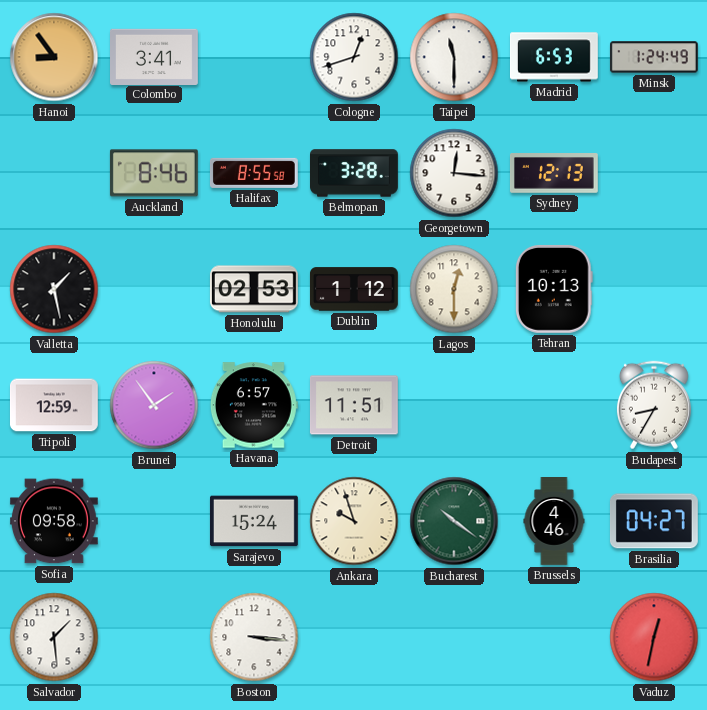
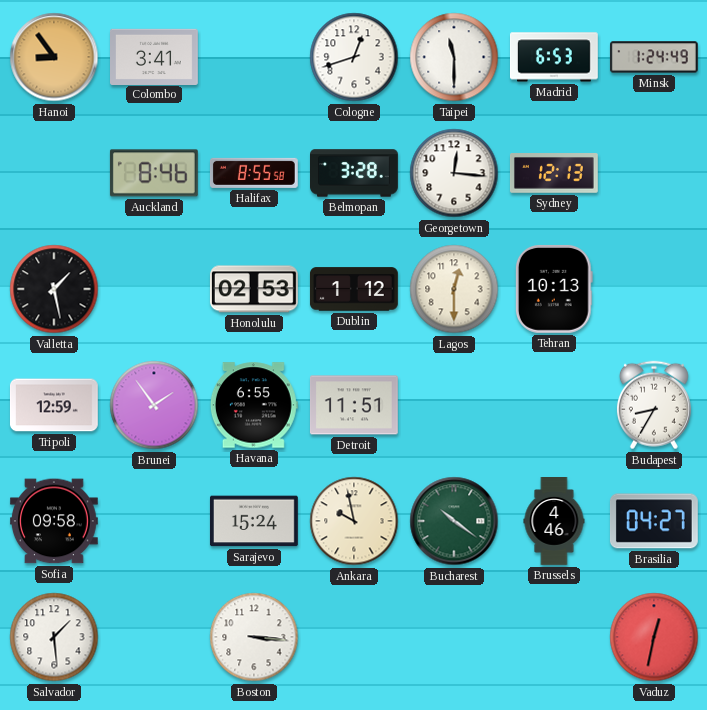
Havana: 6:57 -> 6:55
Ankara: 9:57 -> 9:58
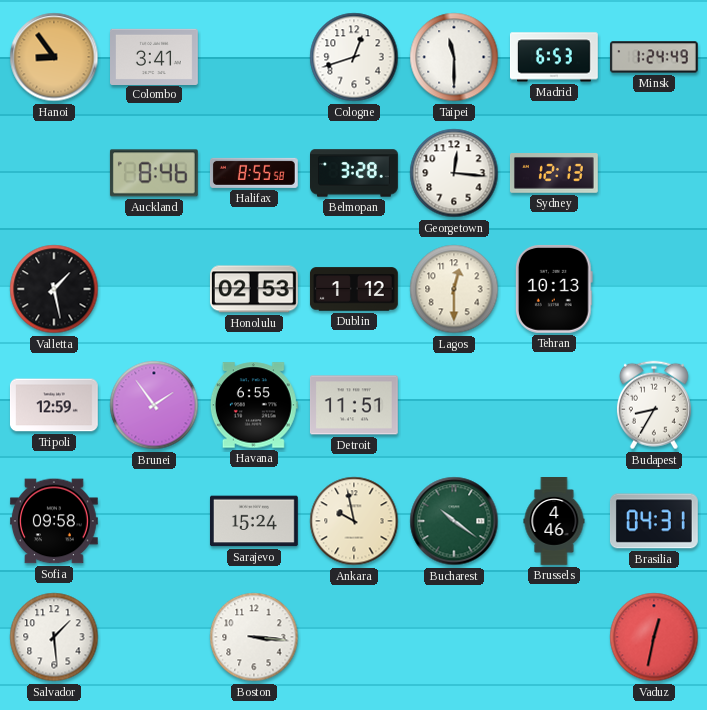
Brasilia: 04:27 -> 04:31
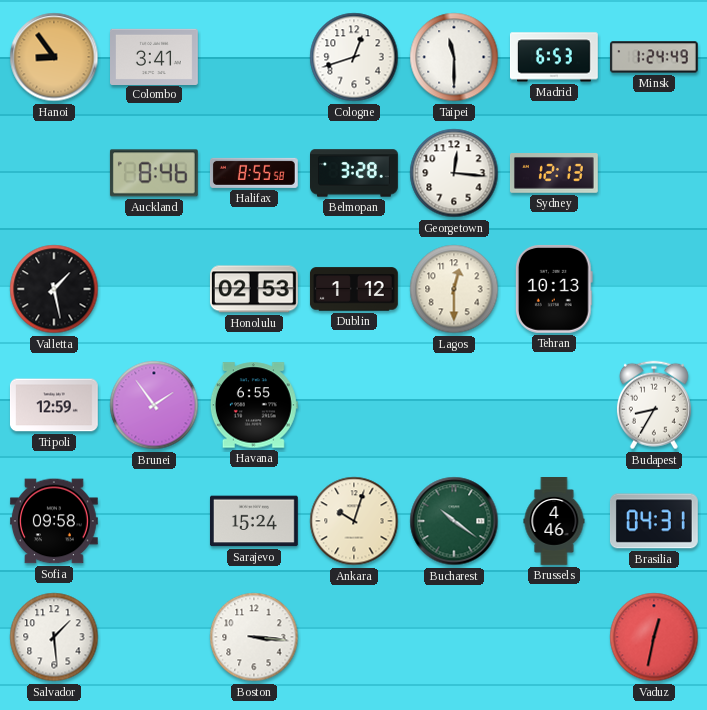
Detroit: 11:51 -> none
Ankara: 9:58 -> 10:03
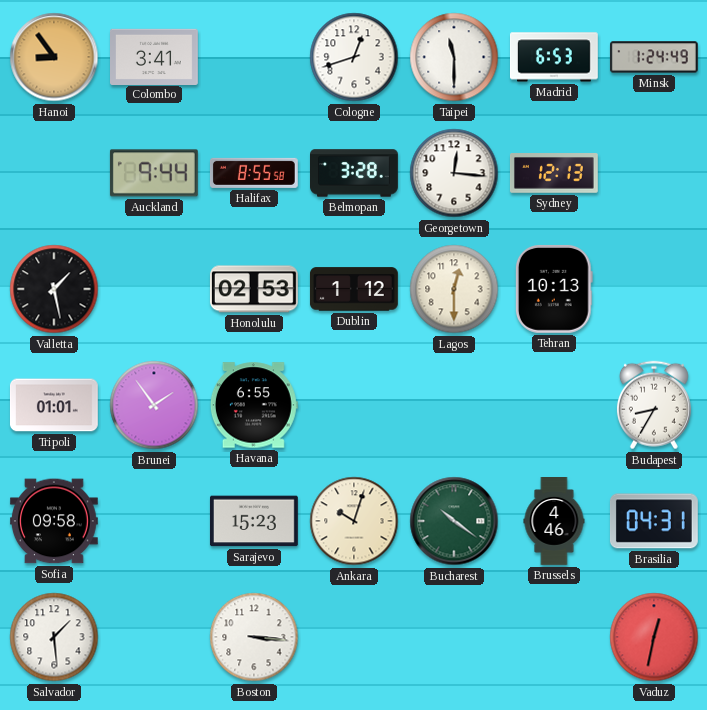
Auckland: 8:46 -> 9:44
Tripoli: 12:59 -> 01:01
Sarajevo: 15:24 -> 15:23
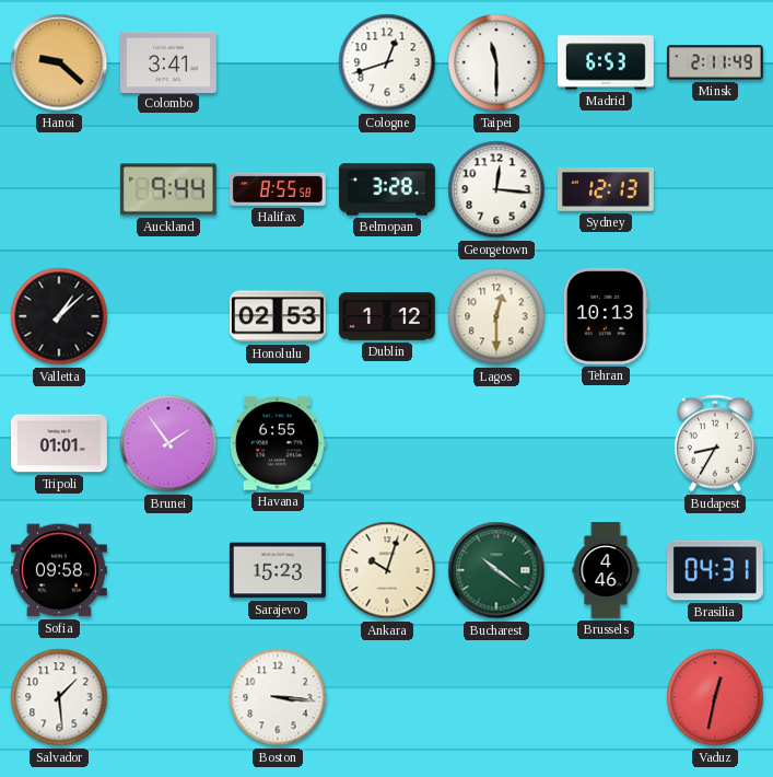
Hanoi: 8:54 -> 9:22
Minsk: 1:24 -> 2:11
Valletta: 1:28 -> 1:08
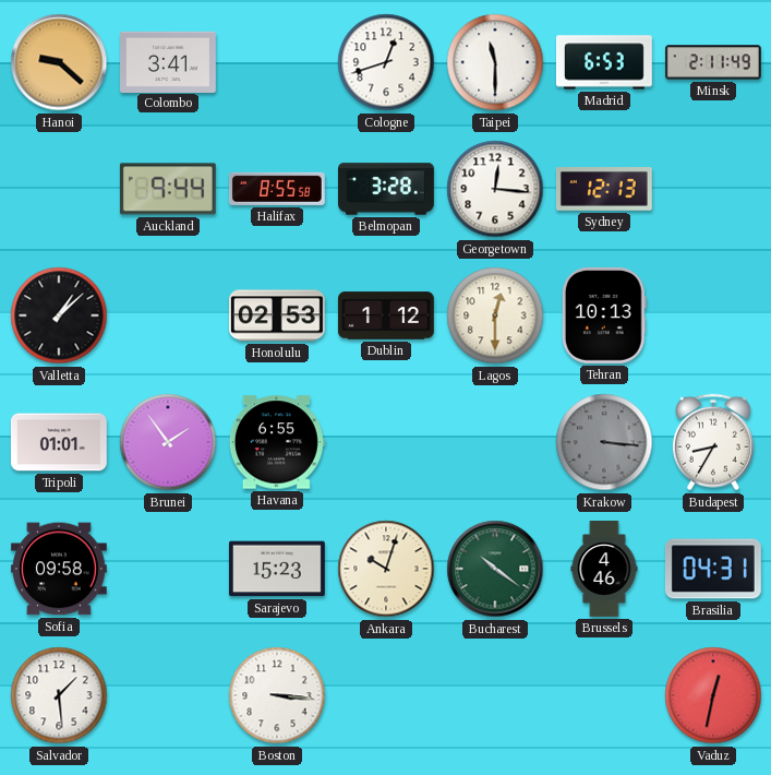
Krakow: none -> 3:16
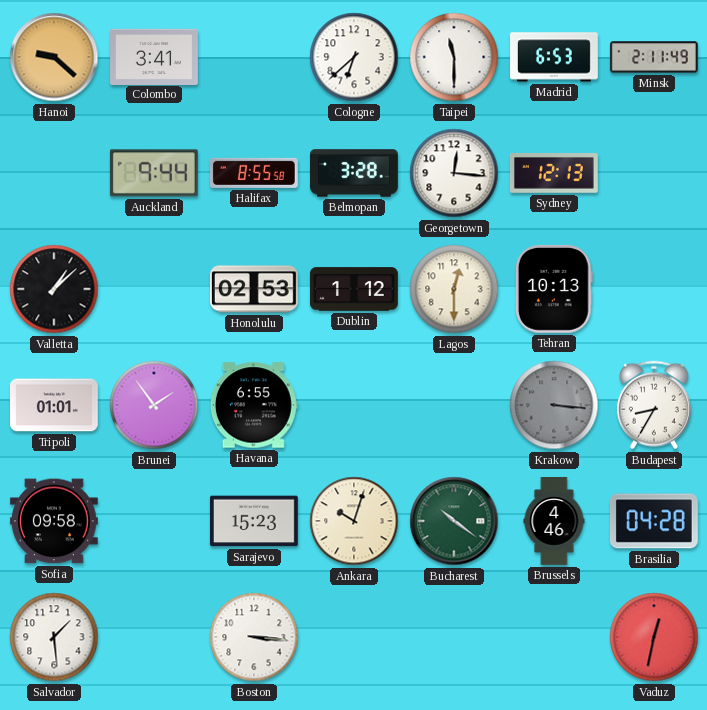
Cologne: 12:42 -> 6:38
Brasilia: 04:31 -> 04:28
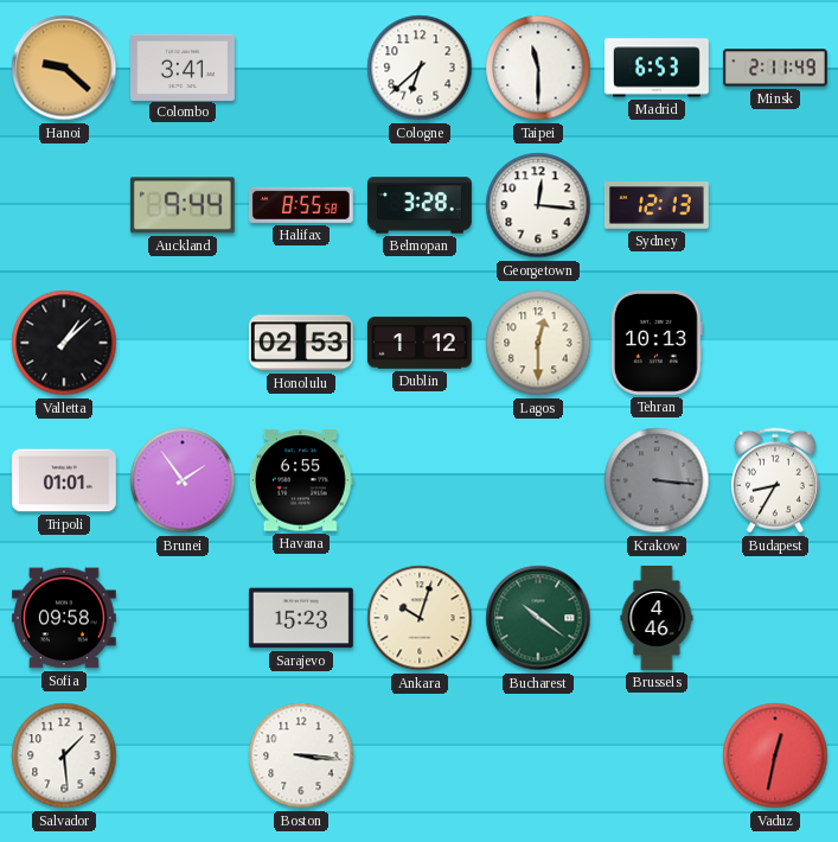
Brasilia: 04:28 -> none
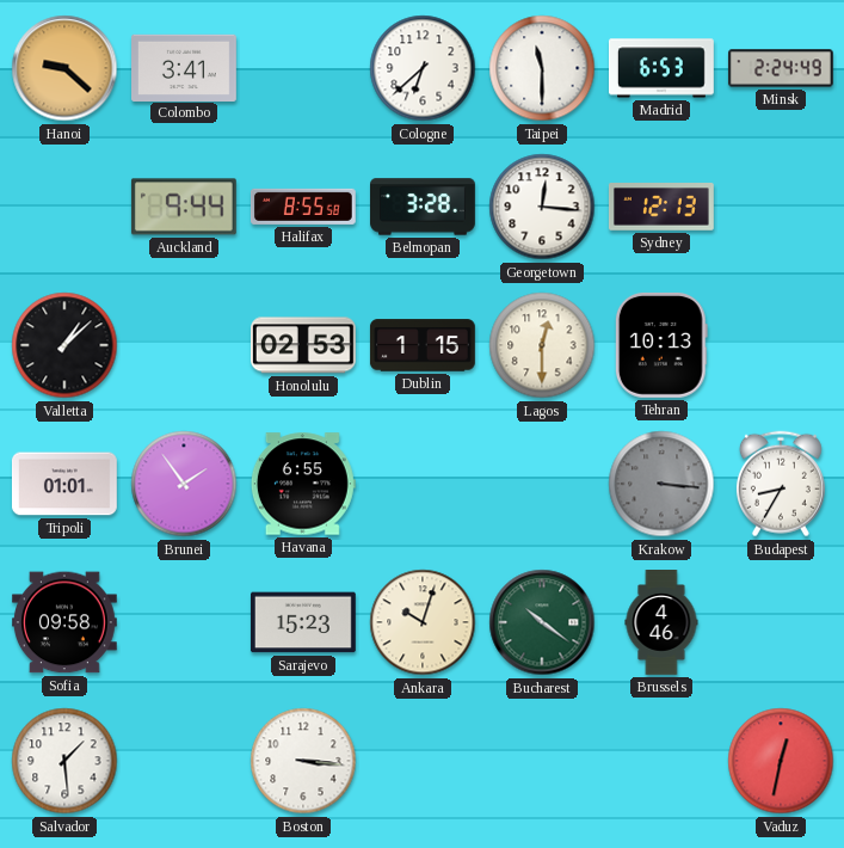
Minsk: 2:11 -> 2:24
Dublin: 1:12 -> 1:15
